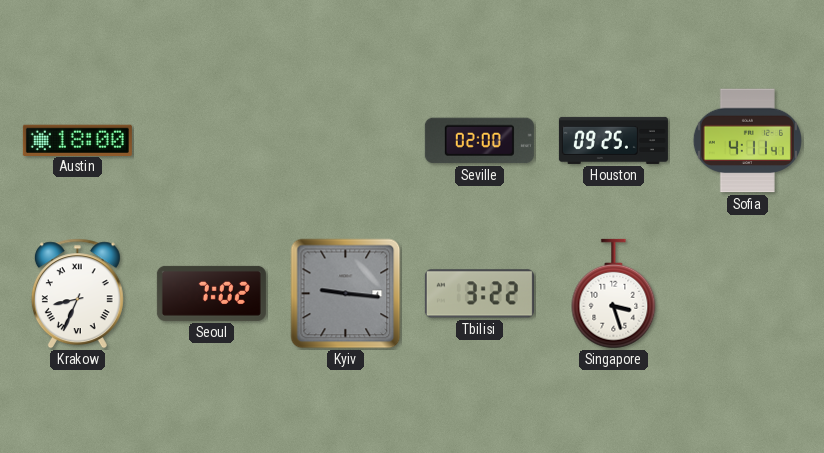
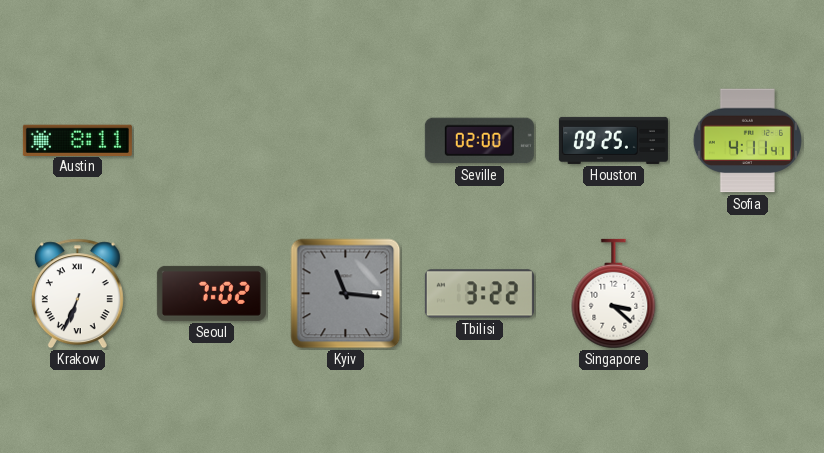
Austin: 18:00 -> 8:11
Krakow: 8:34 -> 6:34
Kyiv: 9:16 -> 11:16
Singapore: 3:27 -> 3:22
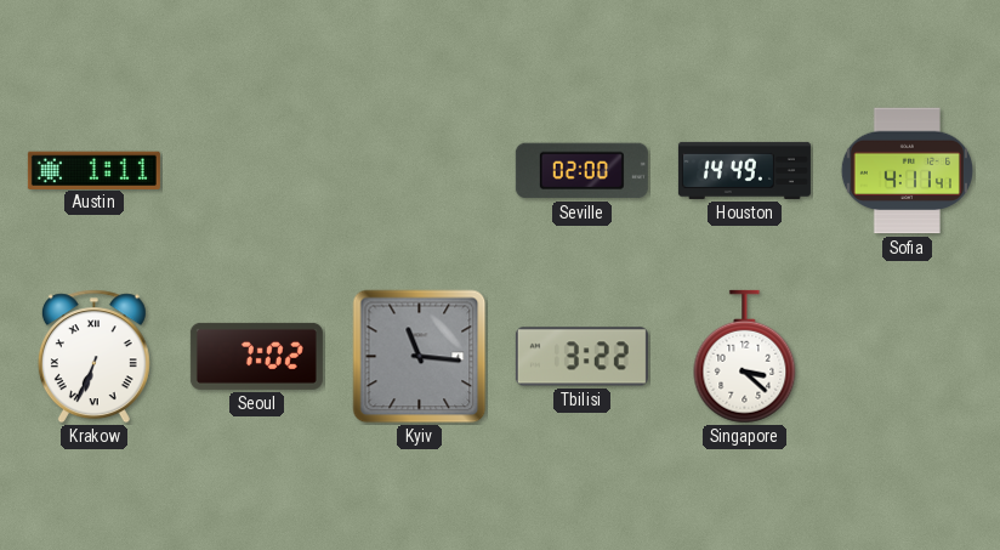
Austin: 8:11 -> 1:11
Houston: 09:25 -> 14:49
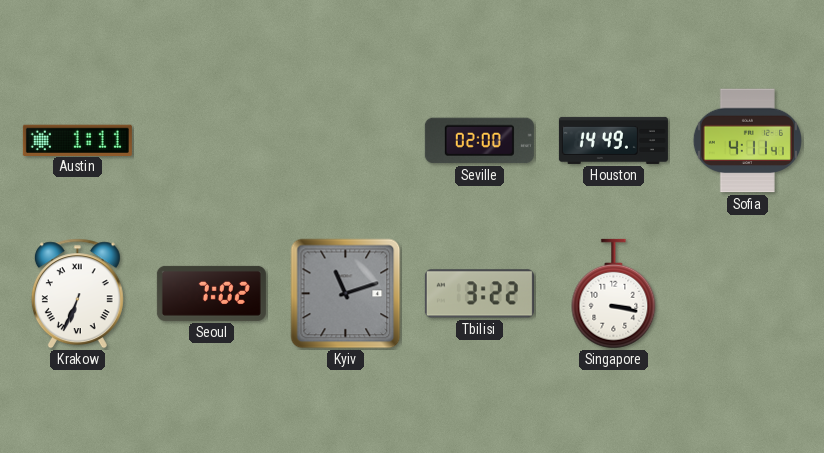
Kyiv: 11:16 -> 11:12
Singapore: 3:22 -> 3:17
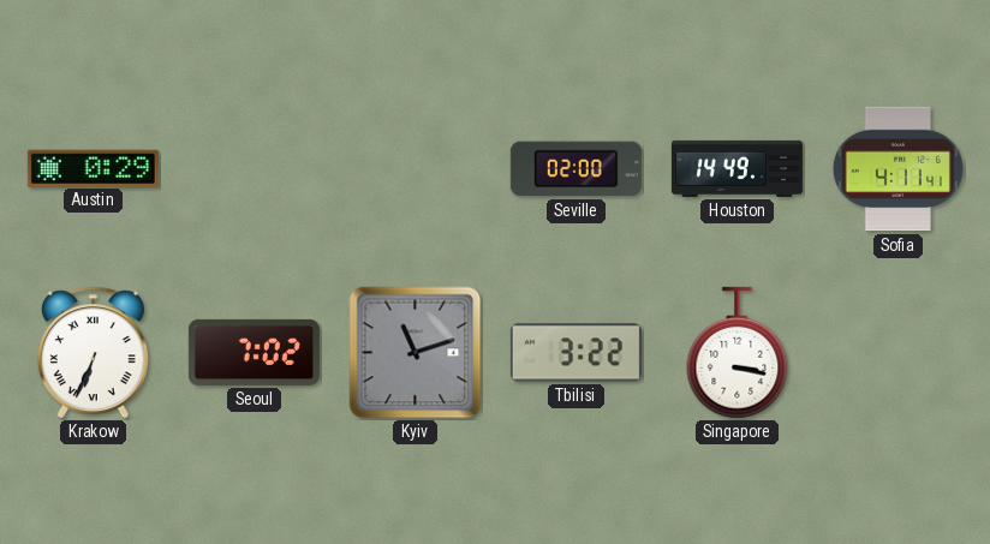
Austin: 1:11 -> 0:29
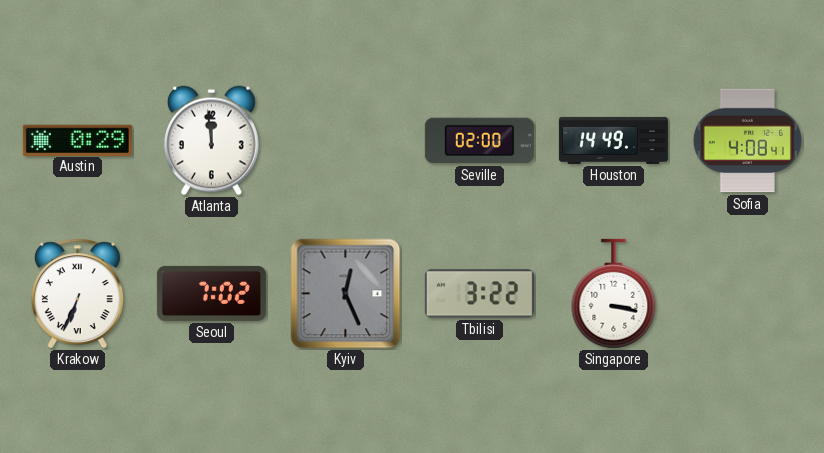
Atlanta: none -> 11:59
Sofia: 4:11 -> 4:08
Kyiv: 11:12 -> 12:26
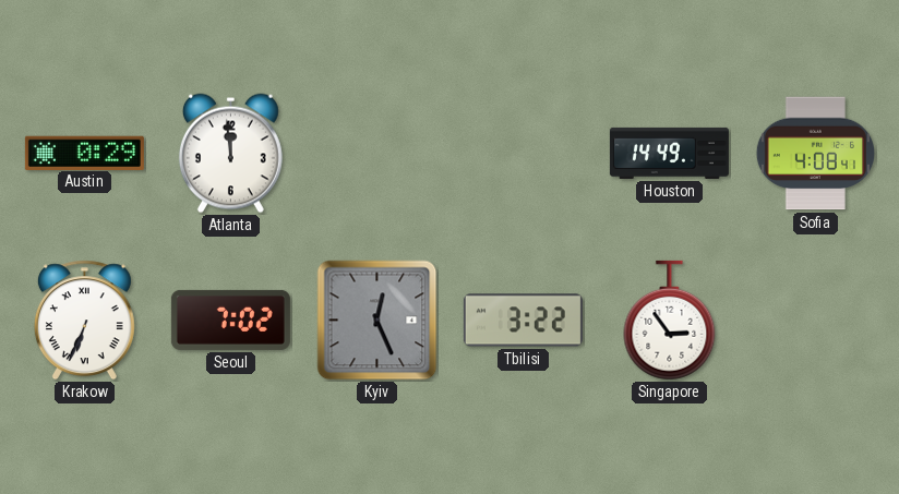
Seville: 02:00 -> none
Singapore: 3:17 -> 2:54
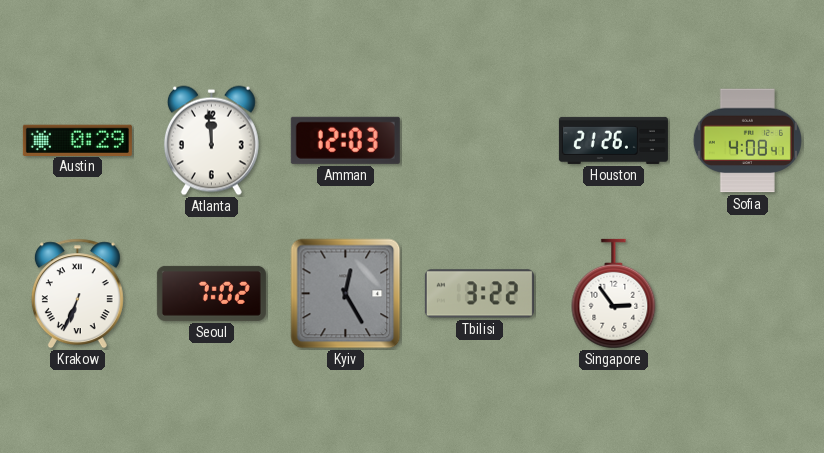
Amman: none -> 12:03
Houston: 14:49 -> 21:26
Kyiv: 12:26 -> 12:25
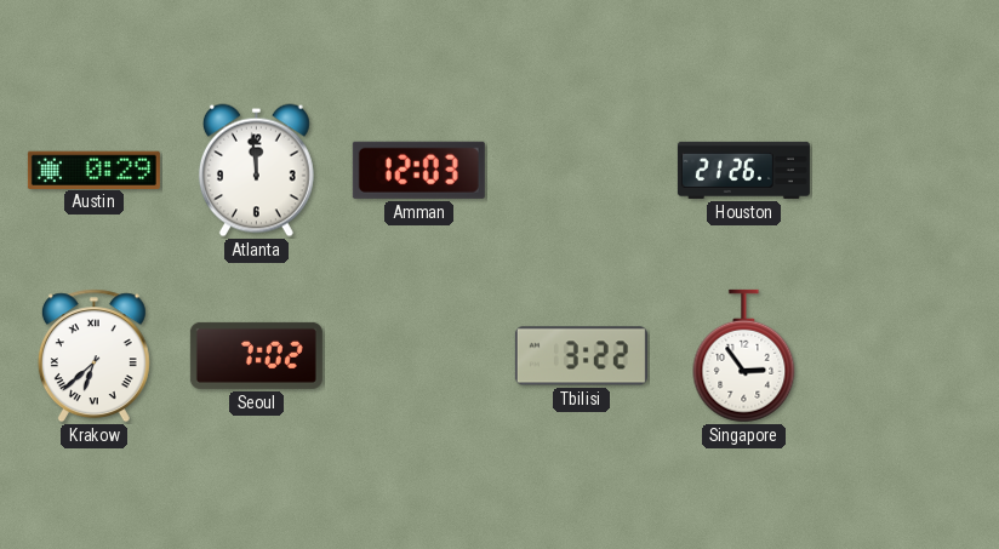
Sofia: 4:08 -> none
Krakow: 6:34 -> 6:38
Kyiv: 12:25 -> none
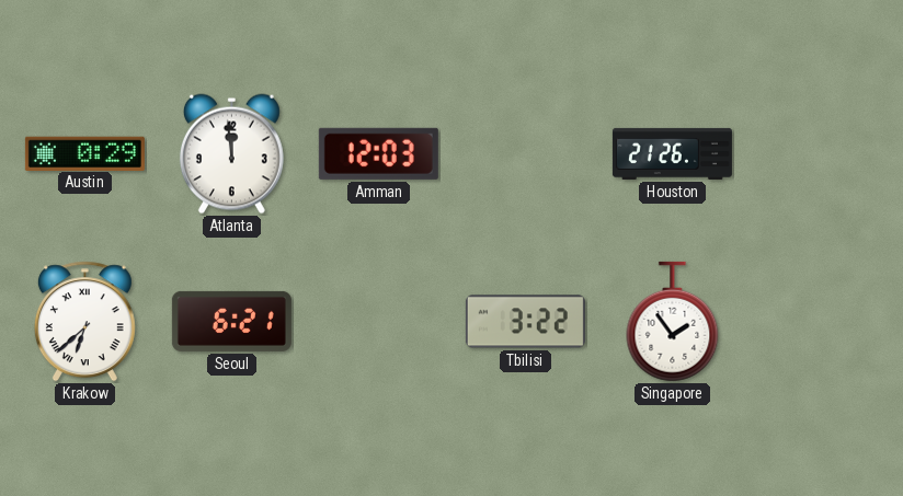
Seoul: 7:02 -> 6:21
Singapore: 2:54 -> 1:54
